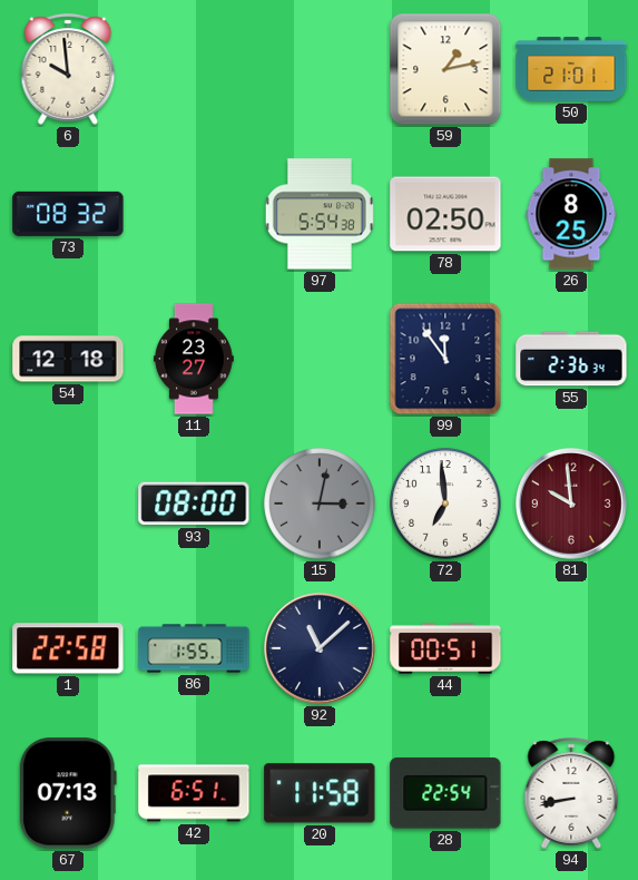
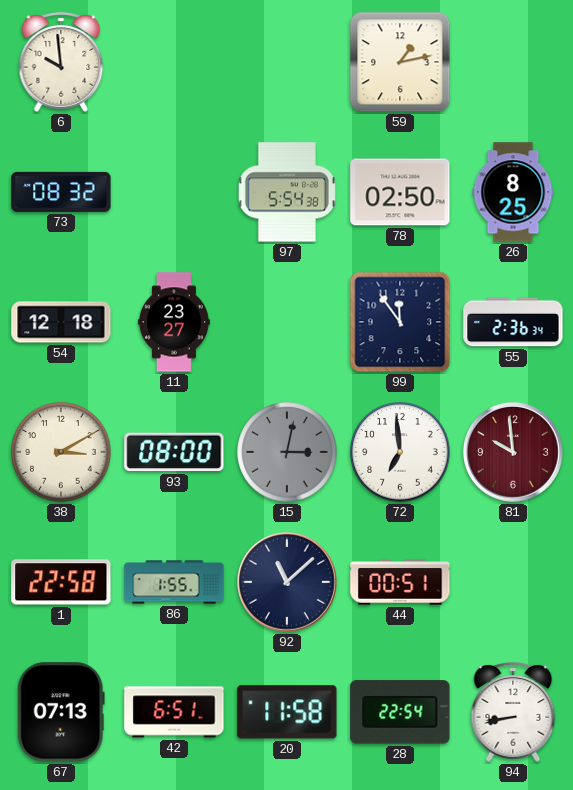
50: 21:01 -> none
38: none -> 3:10
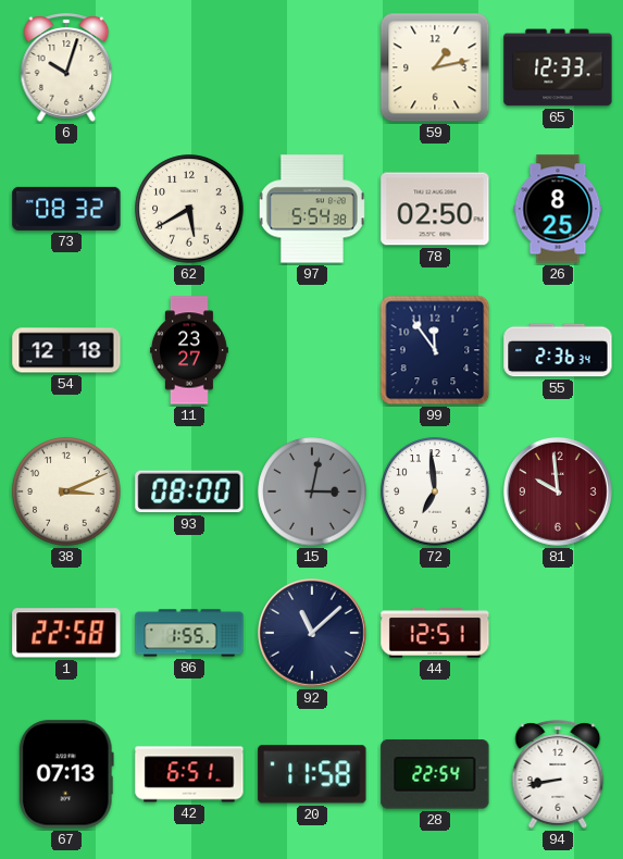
6: 9:59 -> 10:03
65: none -> 12:33
62: none -> 5:40
38: 3:10 -> 3:11
44: 00:51 -> 12:51
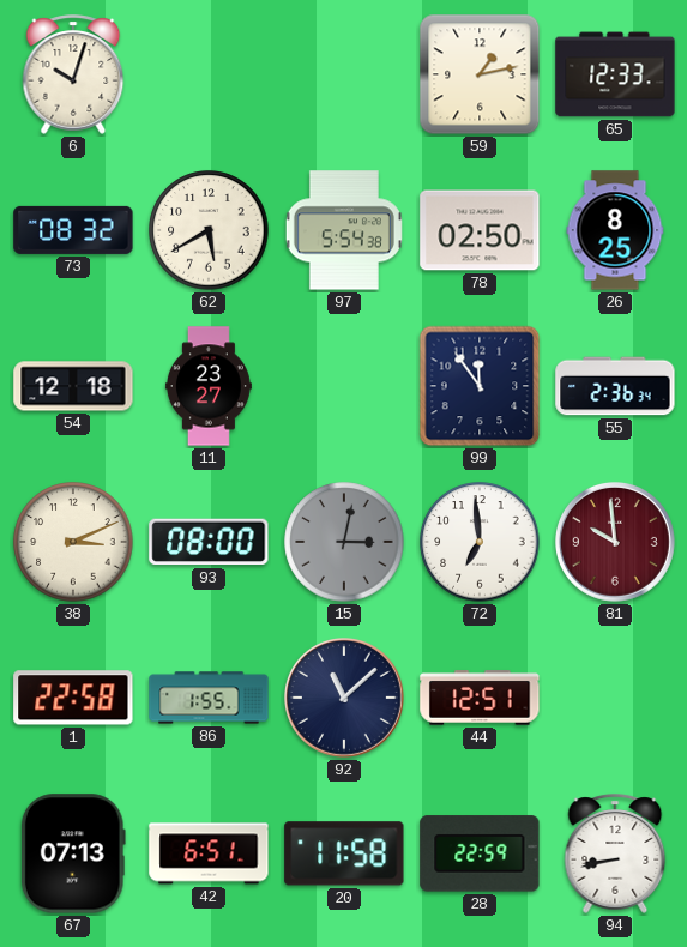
28: 22:54 -> 22:59
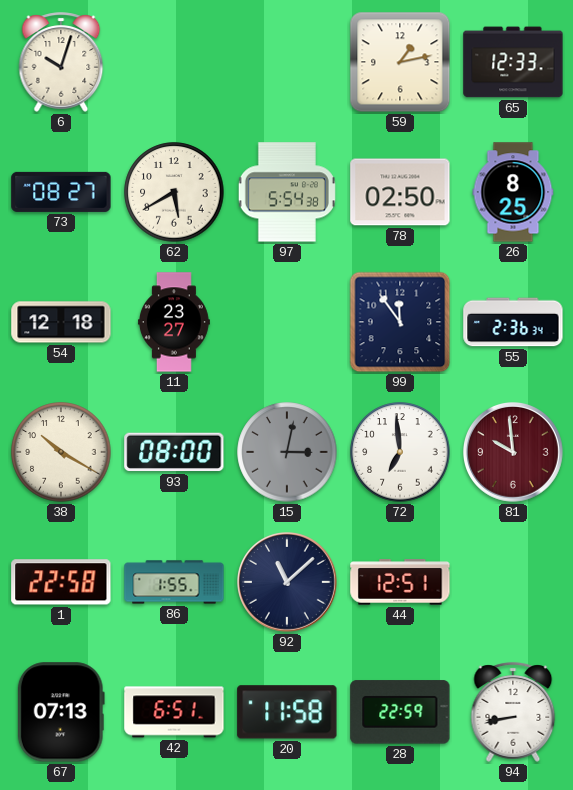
73: 08:32 -> 08:27
38: 3:11 -> 10:20
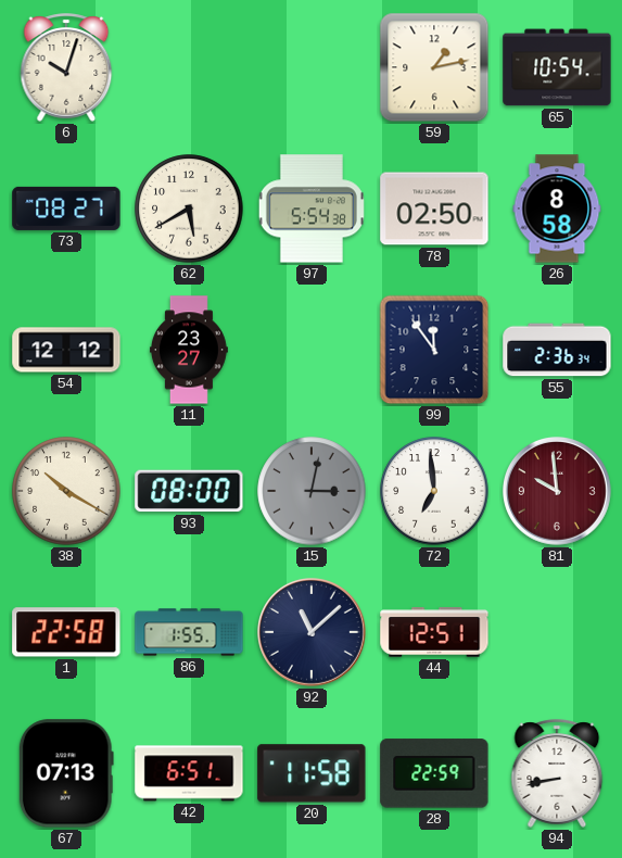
65: 12:33 -> 10:54
26: 8:25 -> 8:58
54: 12:18 -> 12:12
